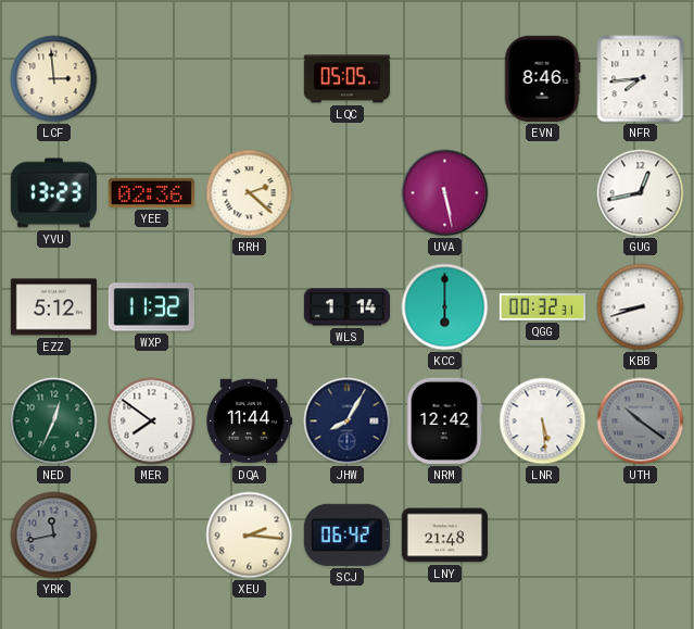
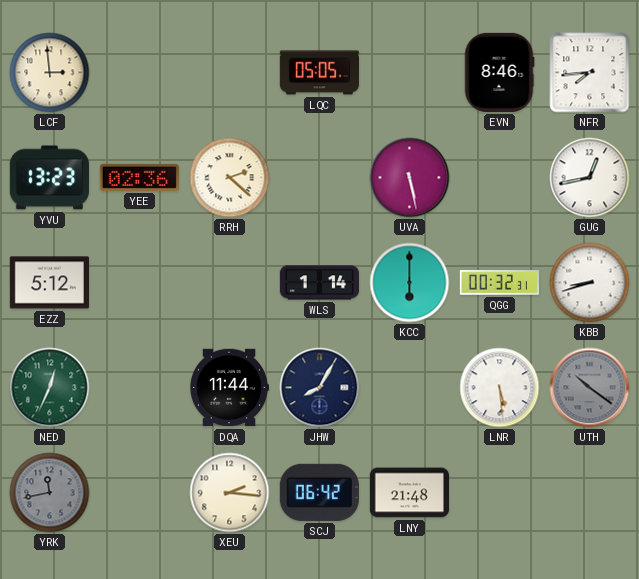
WXP: 11:32 -> none
MER: 7:51 -> none
NRM: 12:42 -> none
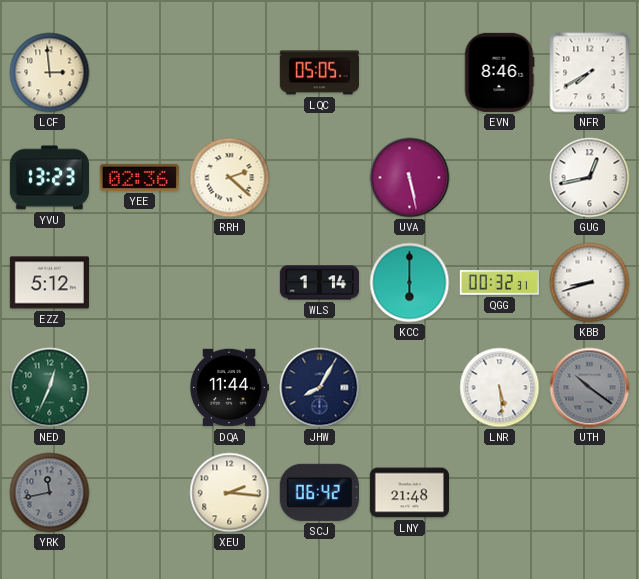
NFR: 7:44 -> 7:40
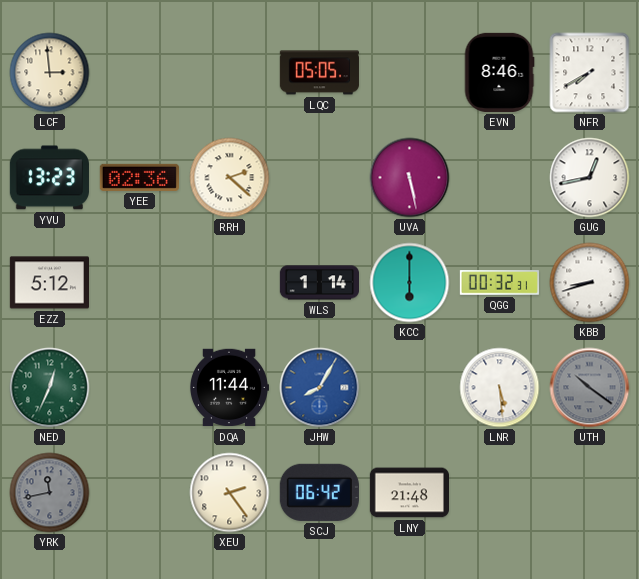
JHW dial: navy -> blue
XEU: 2:16 -> 2:24
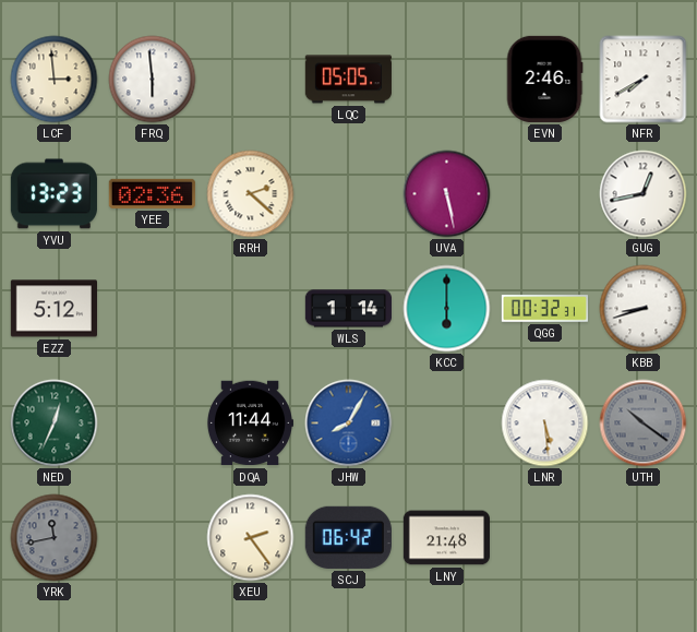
FRQ: none -> 5:59
EVN: 8:46 -> 2:46
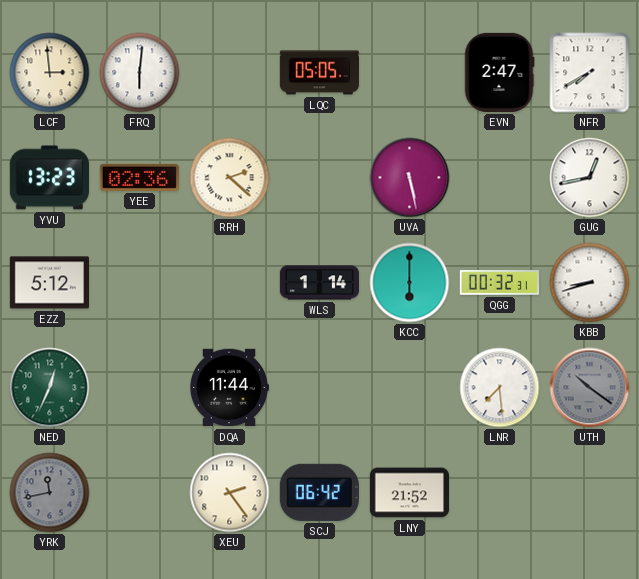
FRQ: 5:59 -> 6:01
EVN: 2:46 -> 2:47
JHW: 8:05 -> none
LNR: 5:29 -> 7:29
LNY: 21:48 -> 21:52
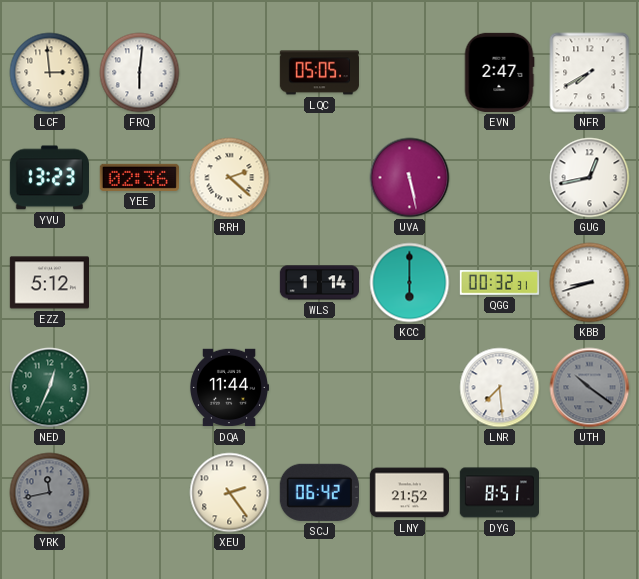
DYG: none -> 8:51
